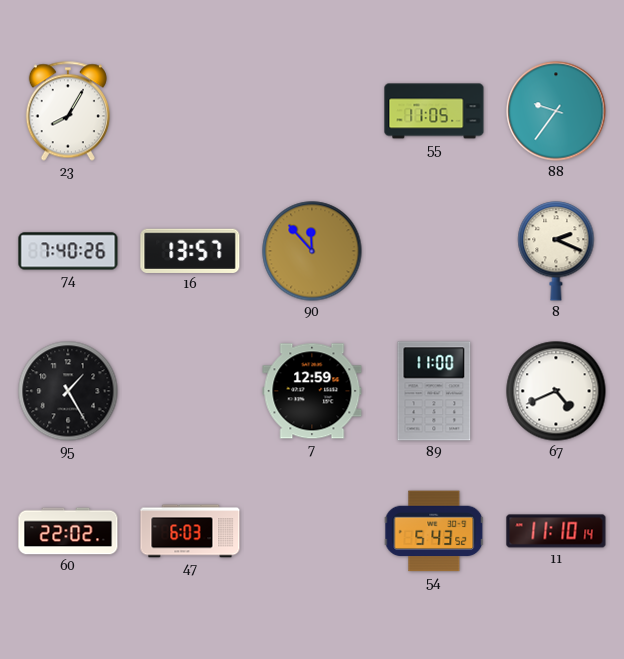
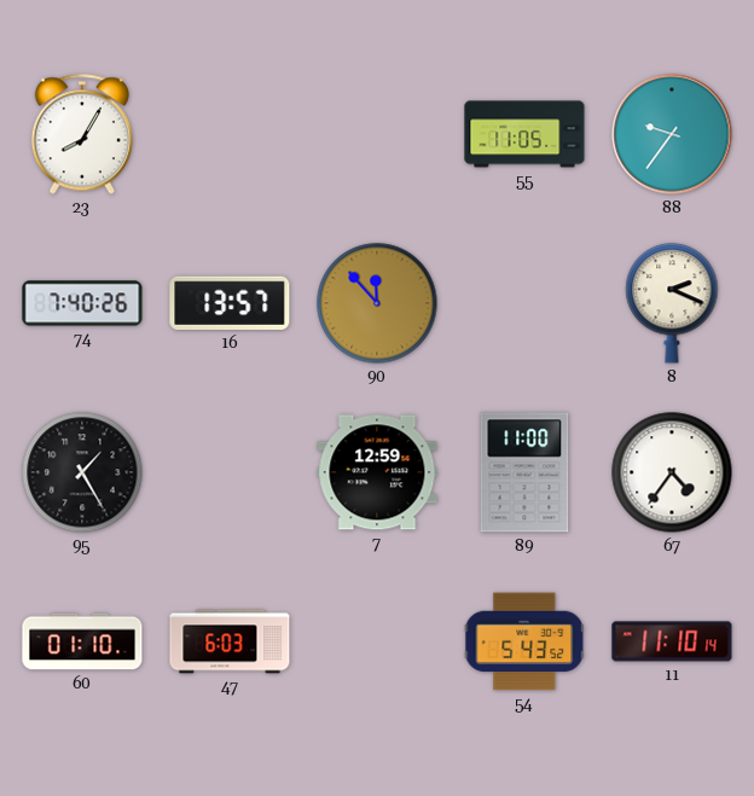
67: 4:41 -> 4:36
60: 22:02 -> 01:10
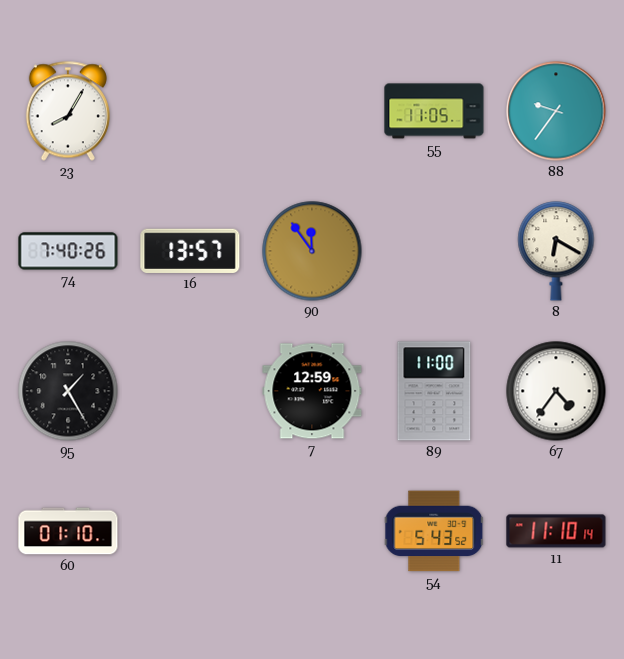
90: 11:53 -> 11:54
8: 2:19 -> 6:20
47: 6:03 -> none
